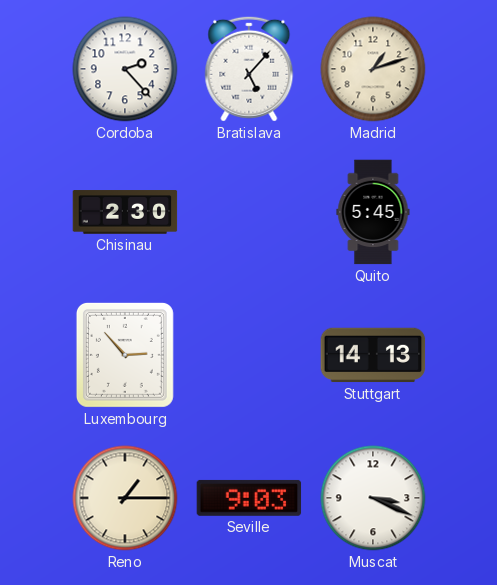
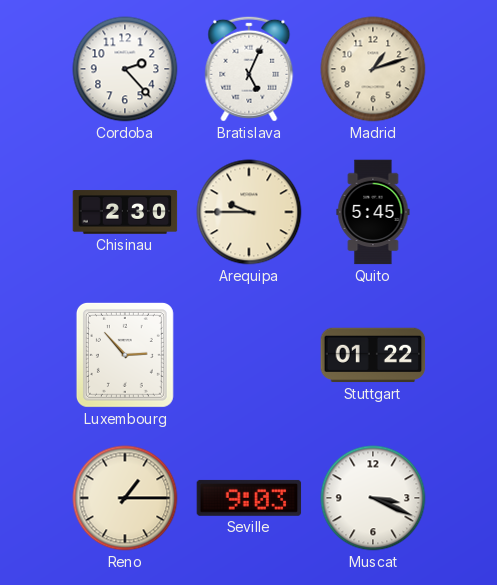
Bratislava: 5:07 -> 5:04
Arequipa: none -> 9:45
Stuttgart: 14:13 -> 01:22
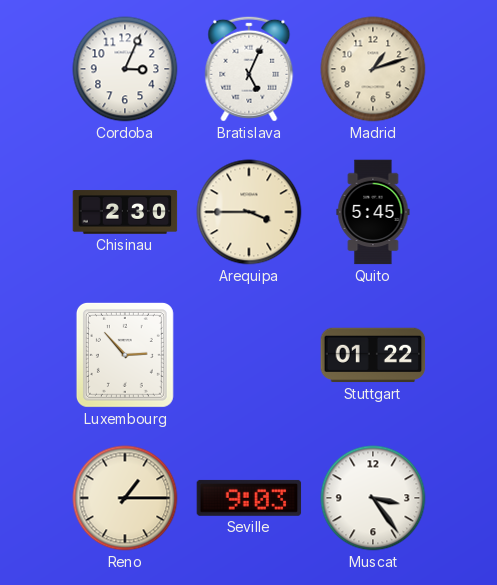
Cordoba: 2:23 -> 3:04
Arequipa: 9:45 -> 3:45
Muscat: 3:19 -> 3:24
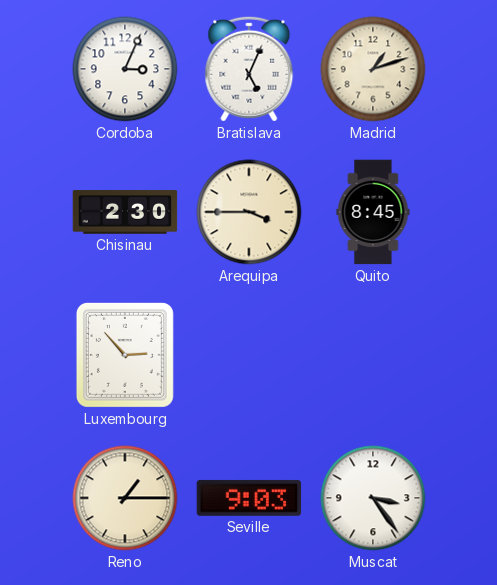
Quito: 5:45 -> 8:45
Stuttgart: 01:22 -> none
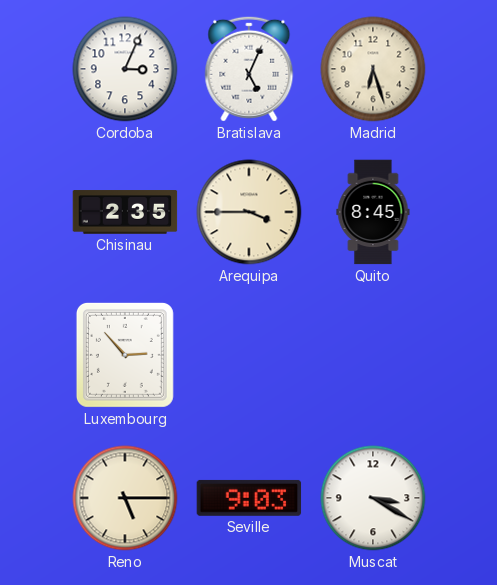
Madrid: 1:12 -> 6:27
Chisinau: 2:30 -> 2:35
Reno: 1:15 -> 5:15
Muscat: 3:24 -> 3:20
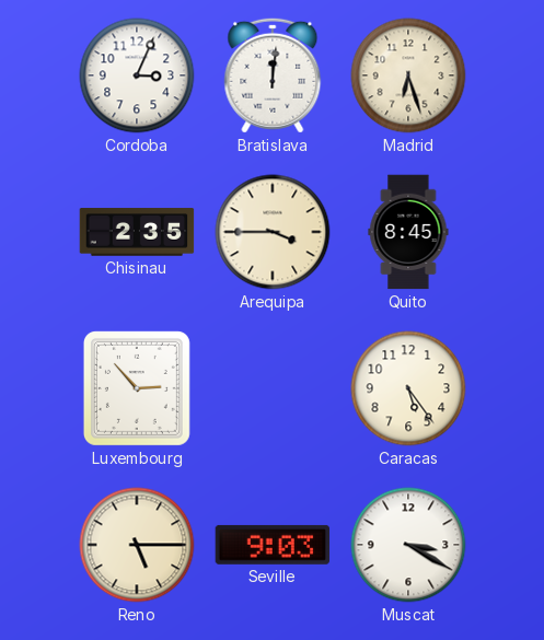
Bratislava: 5:04 -> 12:01
Caracas: none -> 5:24
